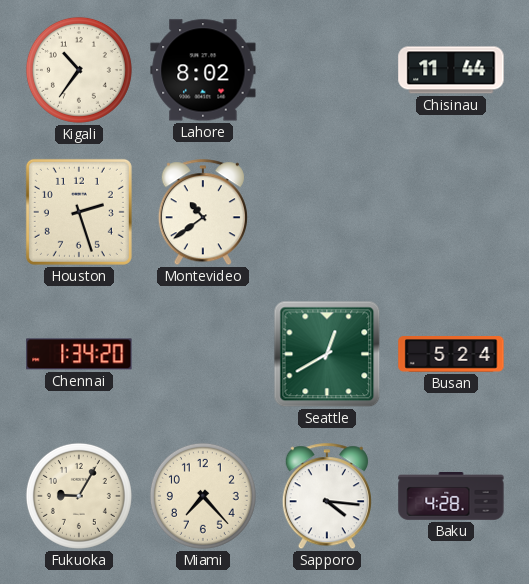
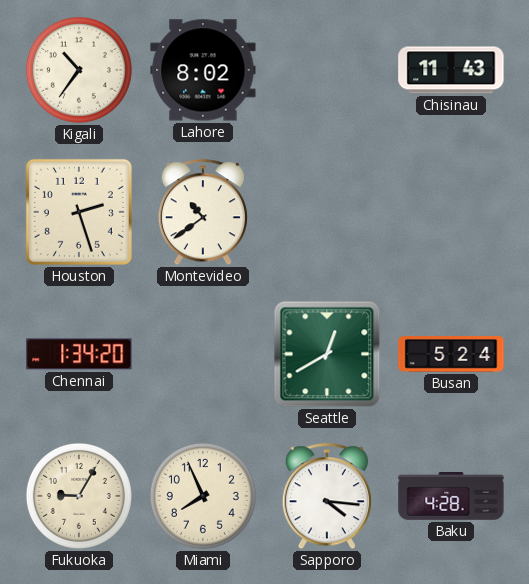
Chisinau: 11:44 -> 11:43
Miami: 7:23 -> 7:56
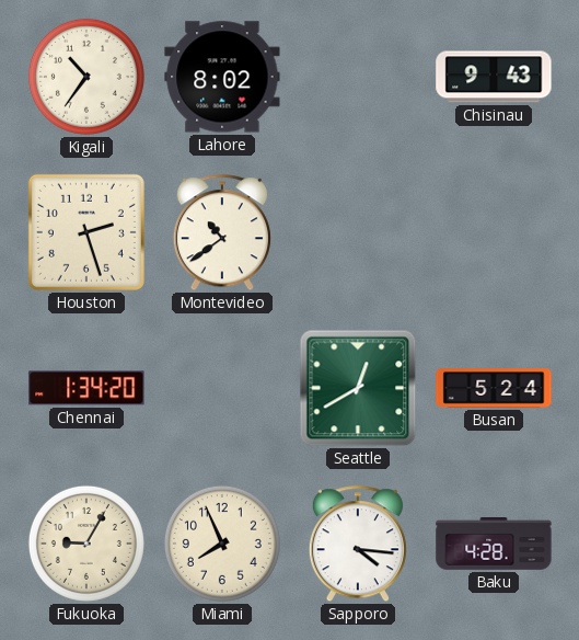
Chisinau: 11:43 -> 9:43
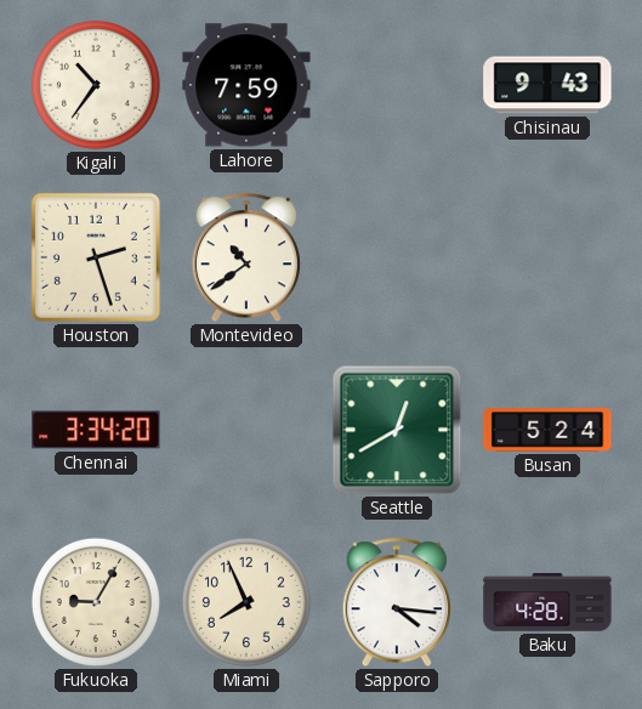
Lahore: 8:02 -> 7:59
Chennai: 1:34 -> 3:34
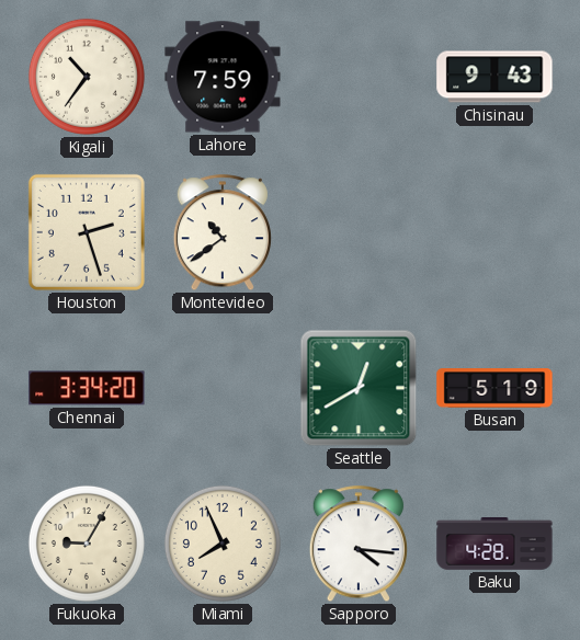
Busan: 5:24 -> 5:19
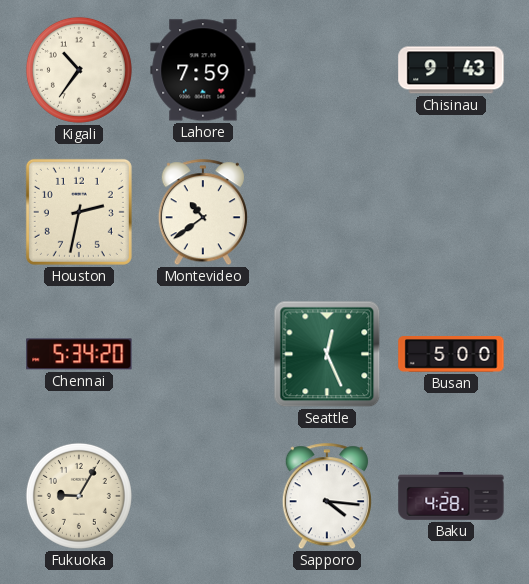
Houston: 2:27 -> 2:32
Chennai: 3:34 -> 5:34
Seattle: 12:40 -> 12:26
Busan: 5:19 -> 5:00
Miami: 7:56 -> none
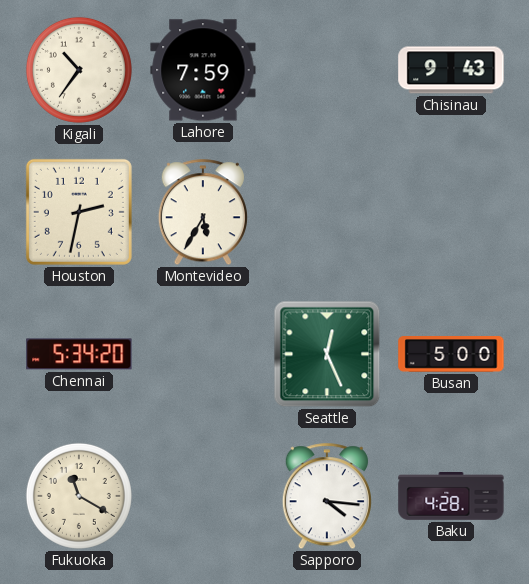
Montevideo: 10:39 -> 5:35
Fukuoka: 9:05 -> 11:20
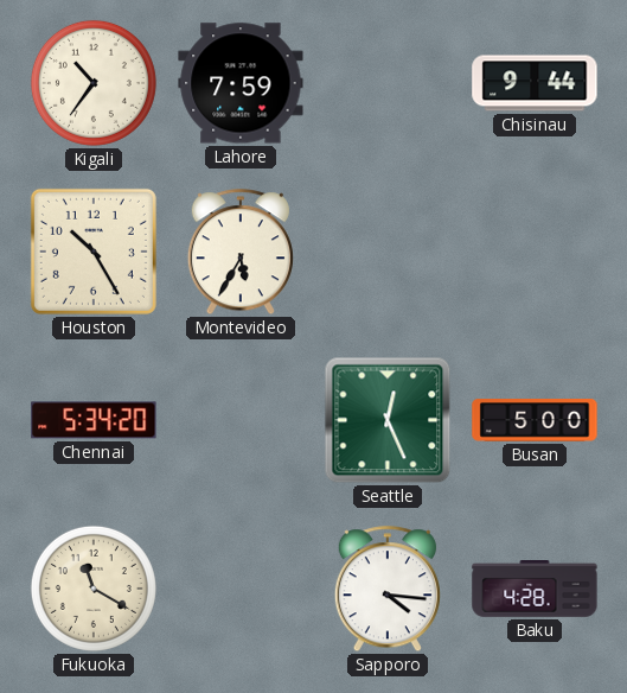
Chisinau: 9:43 -> 9:44
Houston: 2:32 -> 10:25
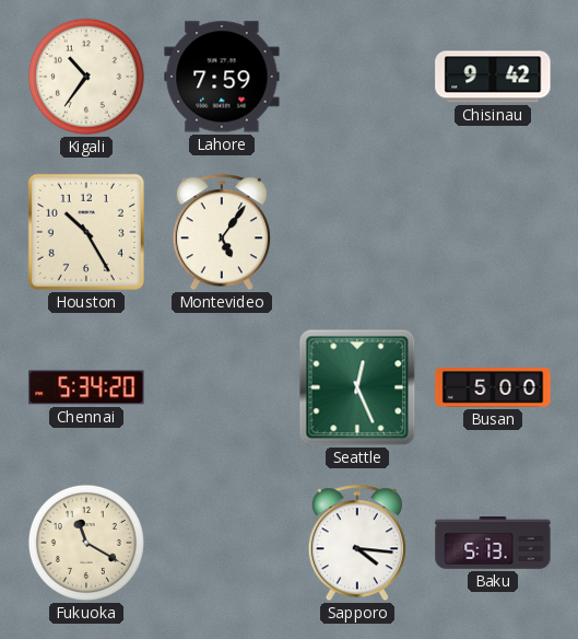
Chisinau: 9:44 -> 9:42
Montevideo: 5:35 -> 5:06
Baku: 4:28 -> 5:13
